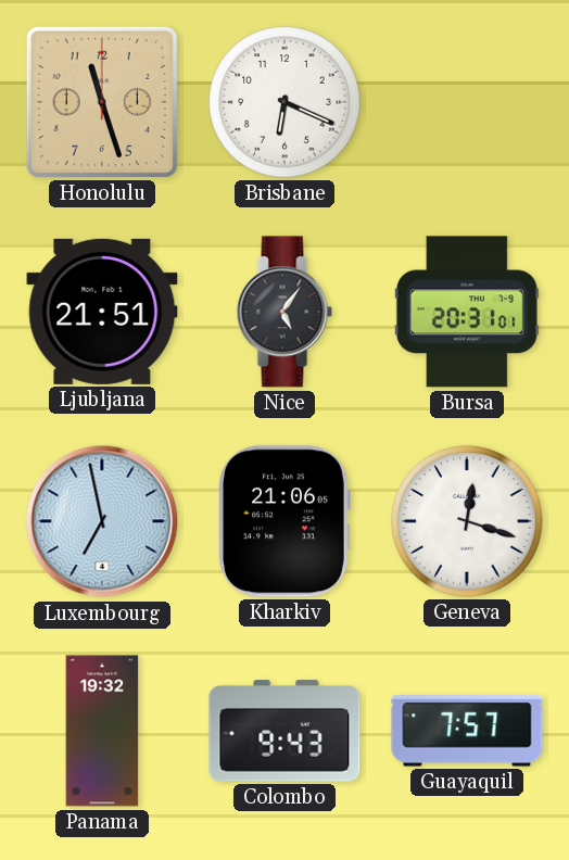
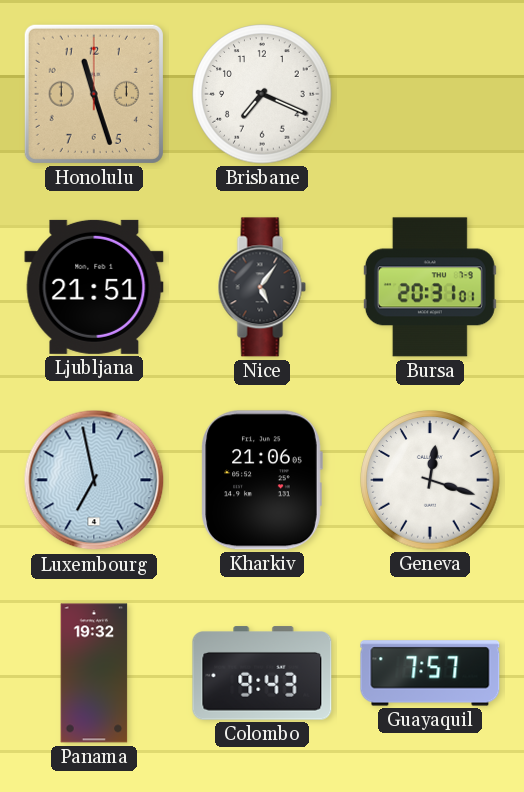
Brisbane: 6:19 -> 7:19
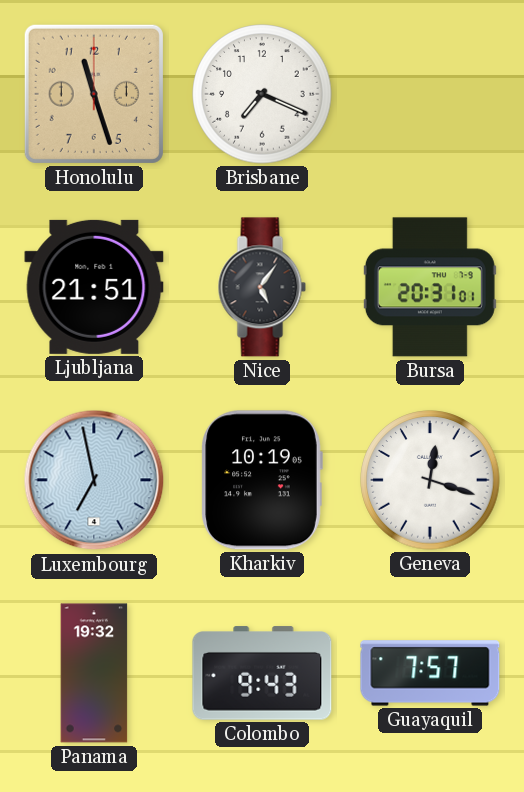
Kharkiv: 21:06 -> 10:19
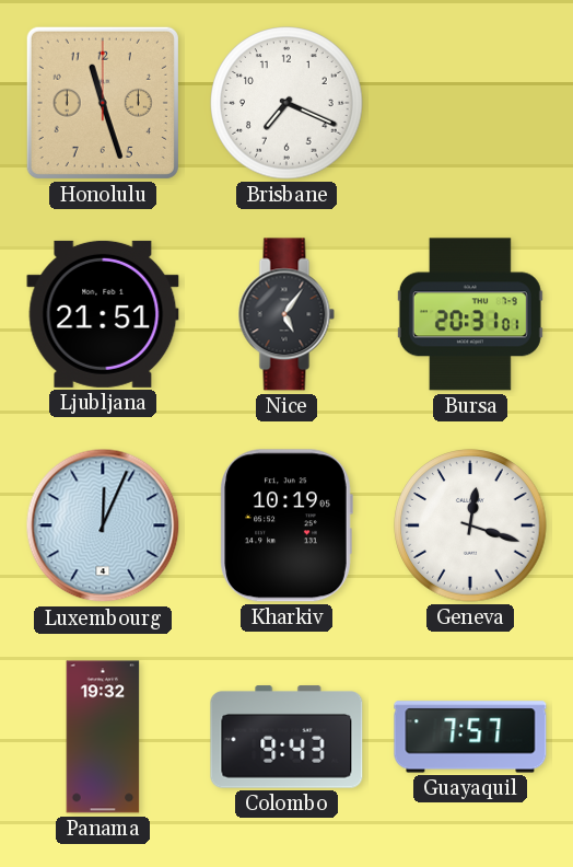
Luxembourg: 6:58 -> 12:04
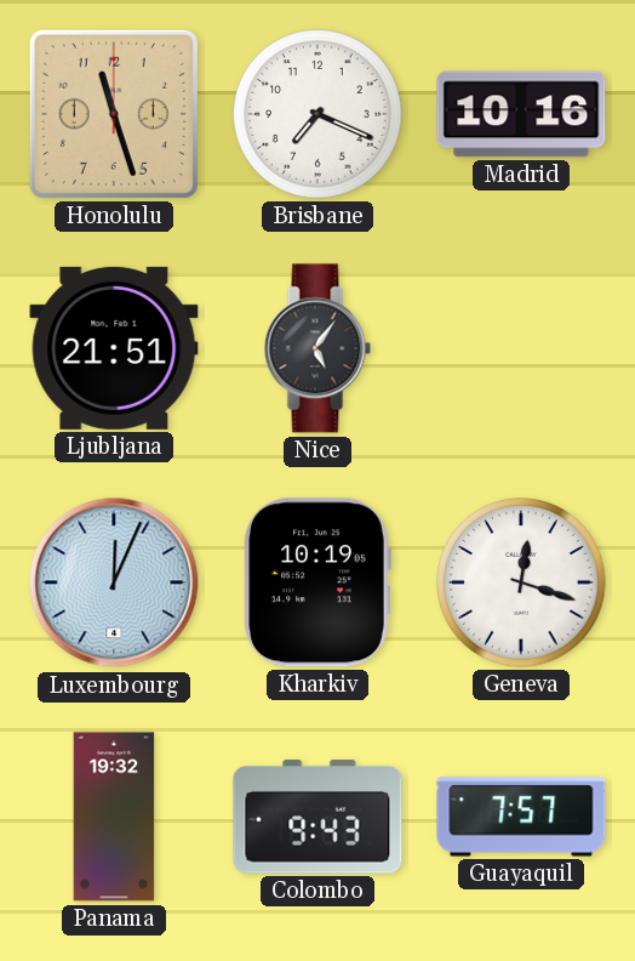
Madrid: none -> 10:16
Bursa: 20:31 -> none
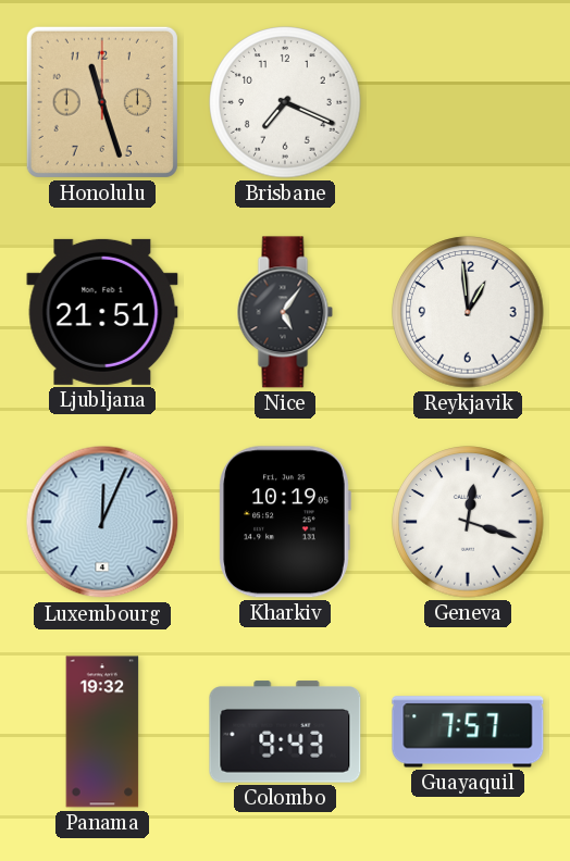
Madrid: 10:16 -> none
Reykjavik: none -> 12:59
